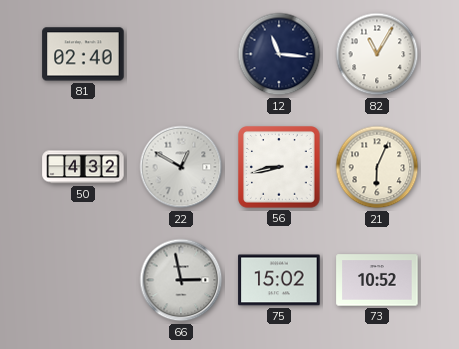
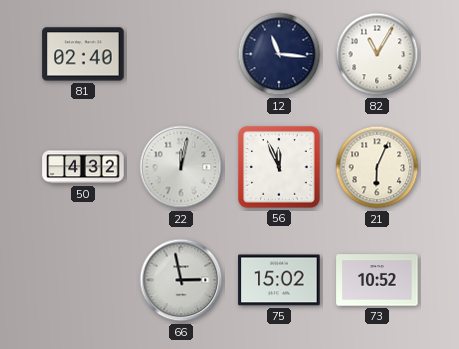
22: 12:50 -> 12:02
56: 8:43 -> 11:56
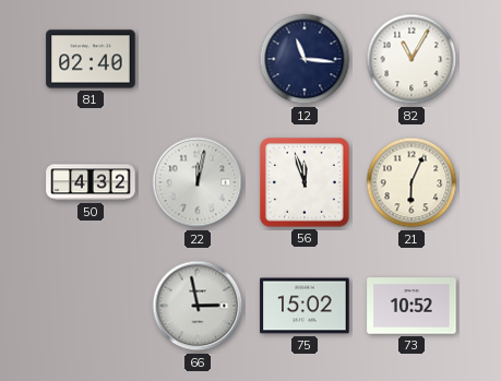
56: 11:56 -> 11:57
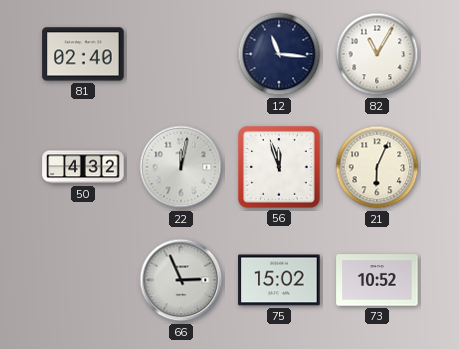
66: 2:58 -> 2:56
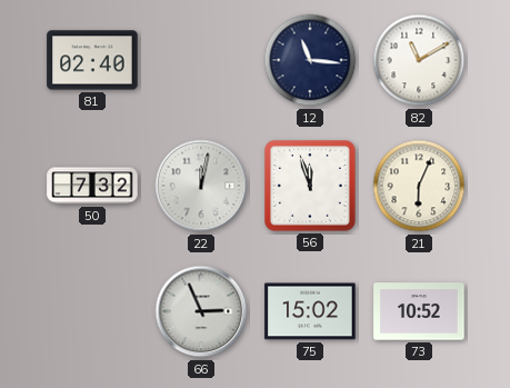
82: 11:05 -> 11:10
50: 4:32 -> 7:32
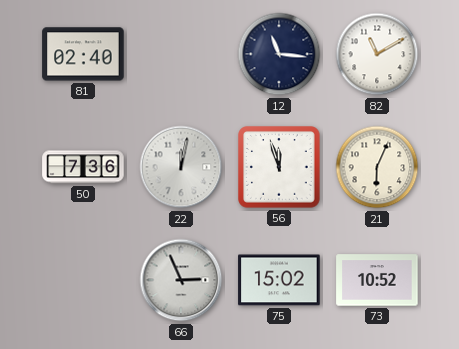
50: 7:32 -> 7:36
